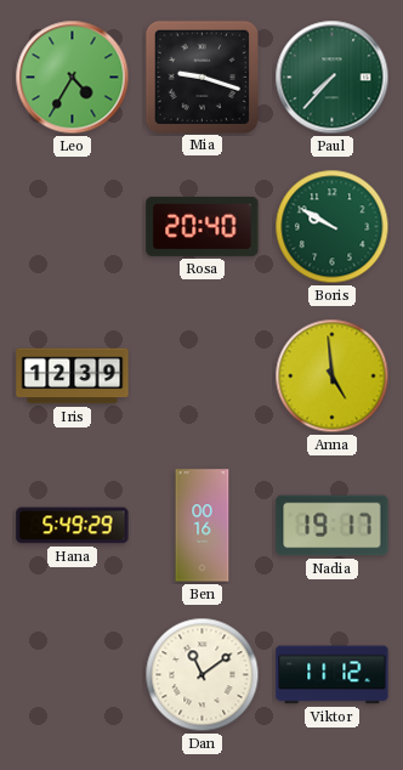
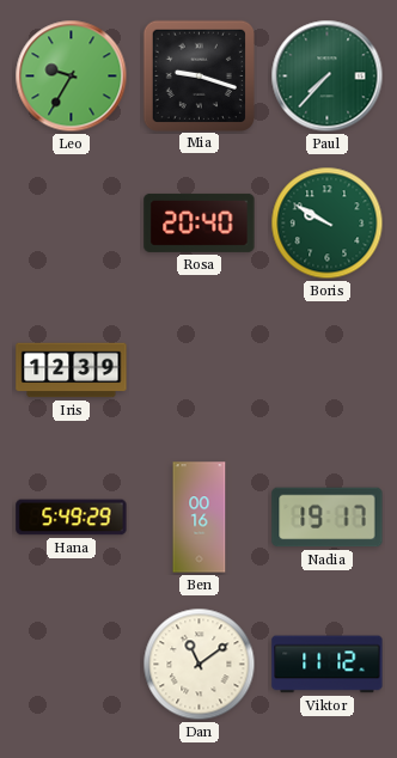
Leo: 4:35 -> 9:35
Anna: 4:59 -> none
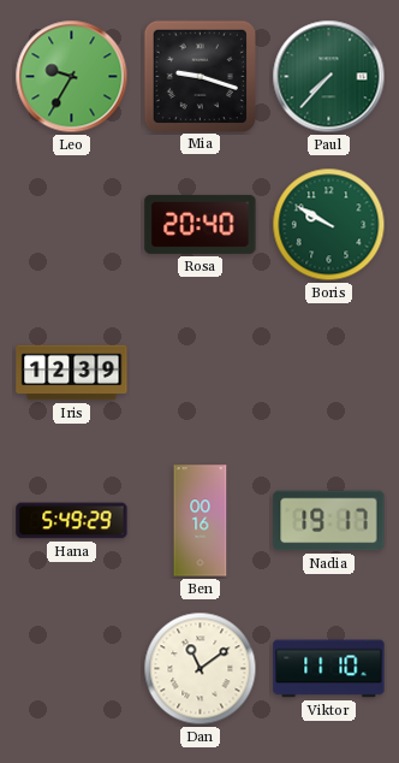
Viktor: 11:12 -> 11:10
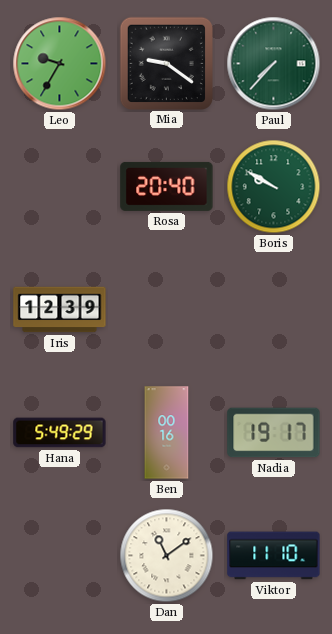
Mia: 9:18 -> 9:21
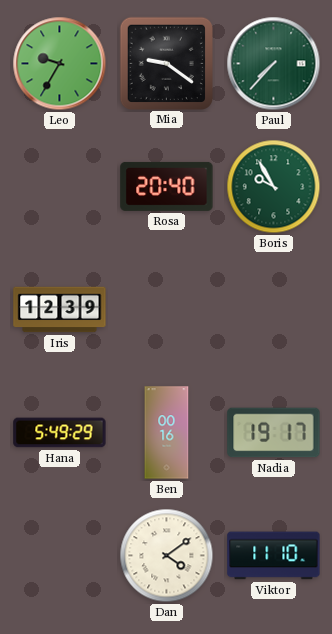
Boris: 9:50 -> 9:55
Dan: 11:09 -> 4:09
